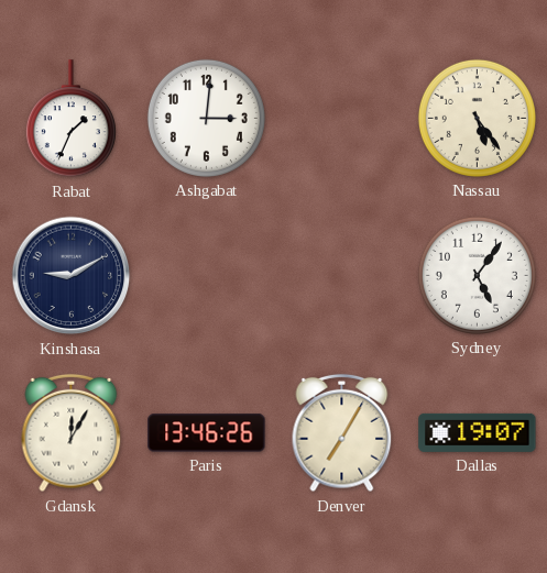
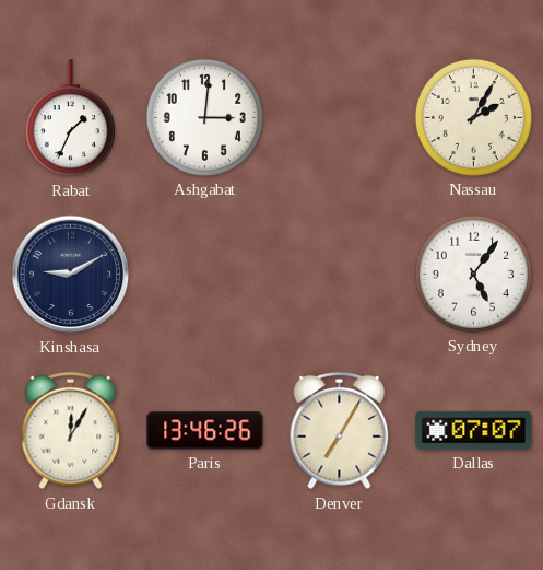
Nassau: 5:24 -> 2:05
Dallas: 19:07 -> 07:07
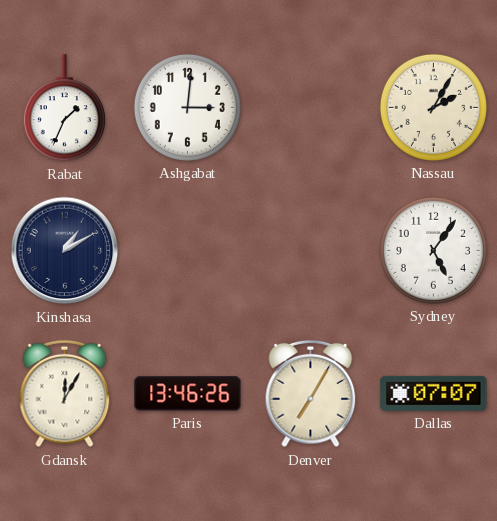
Kinshasa: 9:10 -> 1:10
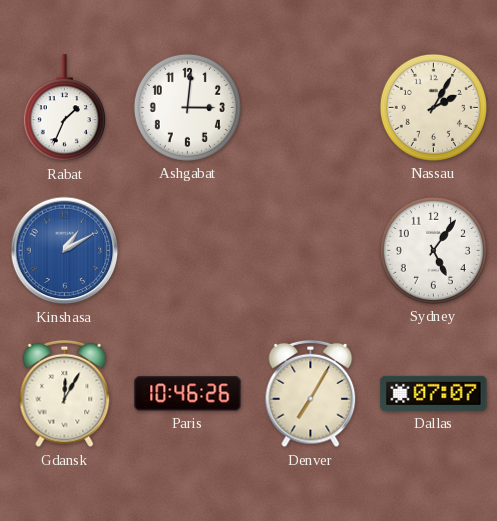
Kinshasa dial: navy -> blue
Paris: 13:46 -> 10:46
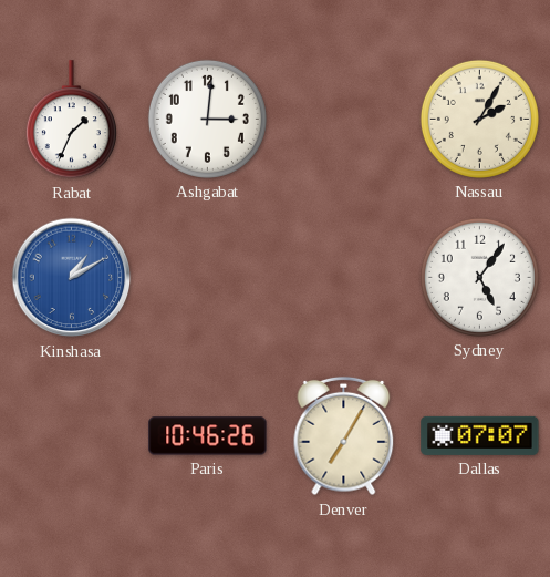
Gdansk: 12:05 -> none
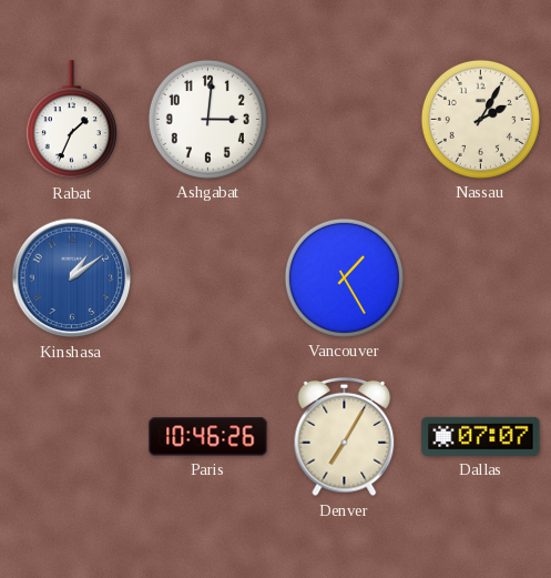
Kinshasa: 1:10 -> 1:09
Vancouver: none -> 1:25
Sydney: 5:06 -> none
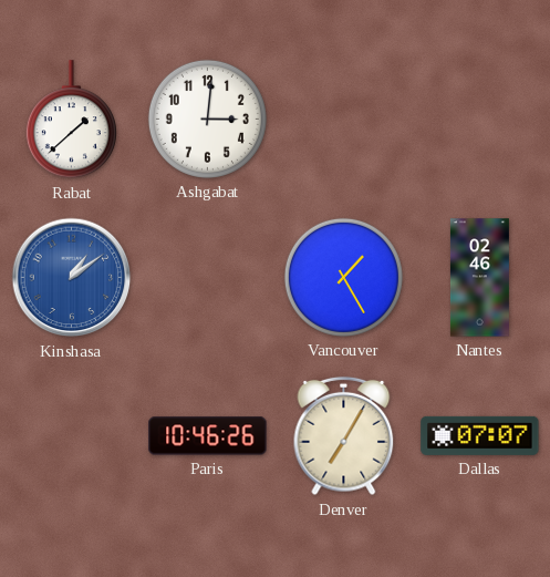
Rabat: 1:34 -> 1:38
Nassau: 2:05 -> none
Nantes: none -> 02:46
